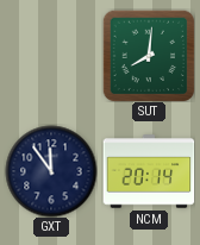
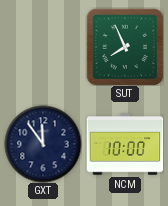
SUT: 8:01 -> 7:56
NCM: 20:14 -> 10:00
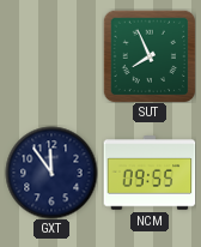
NCM: 10:00 -> 09:55
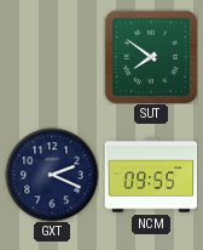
SUT: 7:56 -> 7:51
GXT: 11:54 -> 2:19
